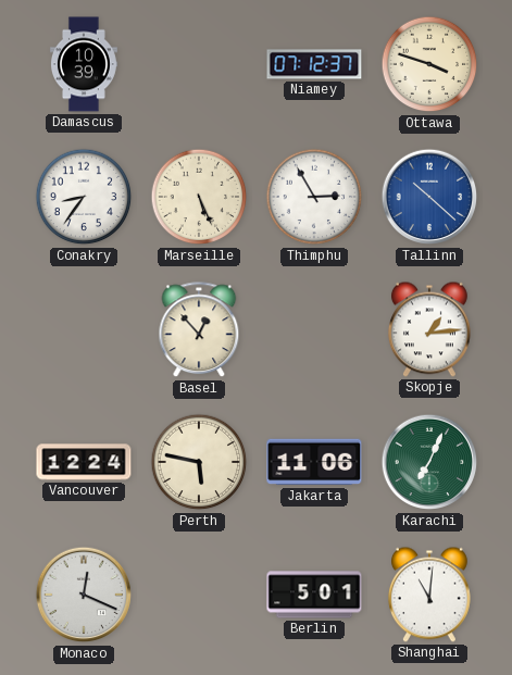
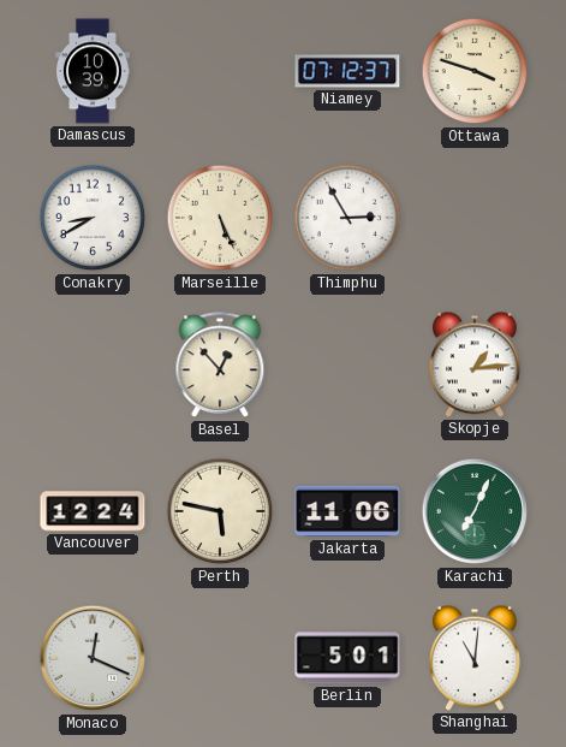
Conakry: 8:36 -> 8:40
Tallinn: 10:22 -> none
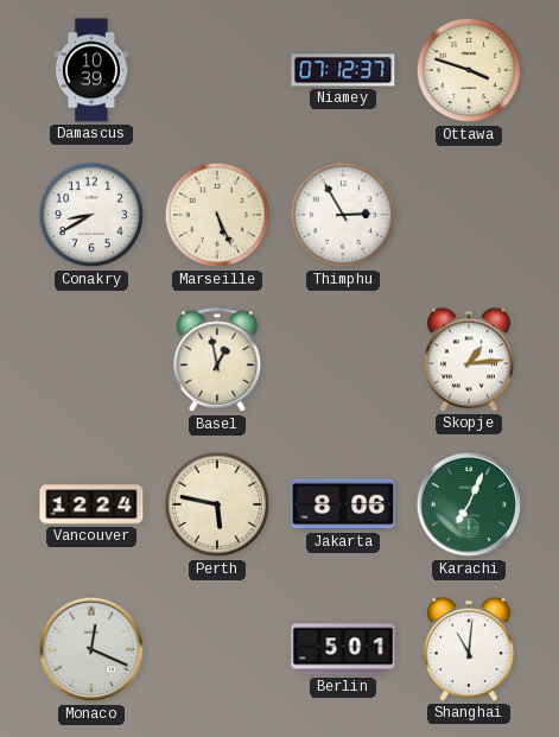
Basel: 12:53 -> 12:58
Jakarta: 11:06 -> 8:06
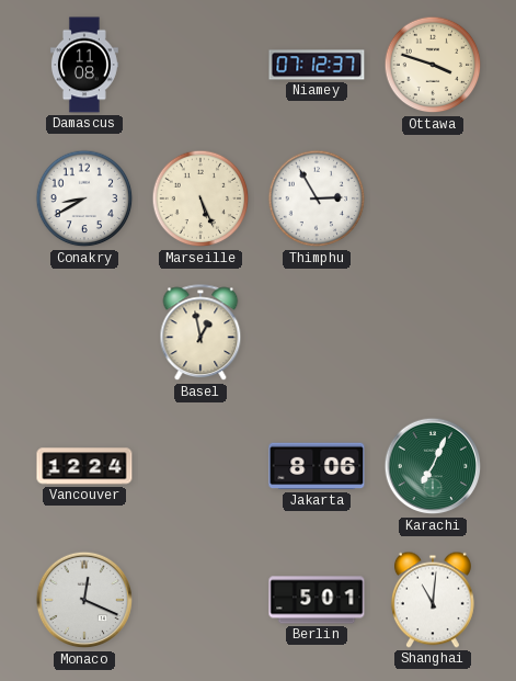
Damascus: 10:39 -> 11:08
Skopje: 1:14 -> none
Perth: 5:47 -> none
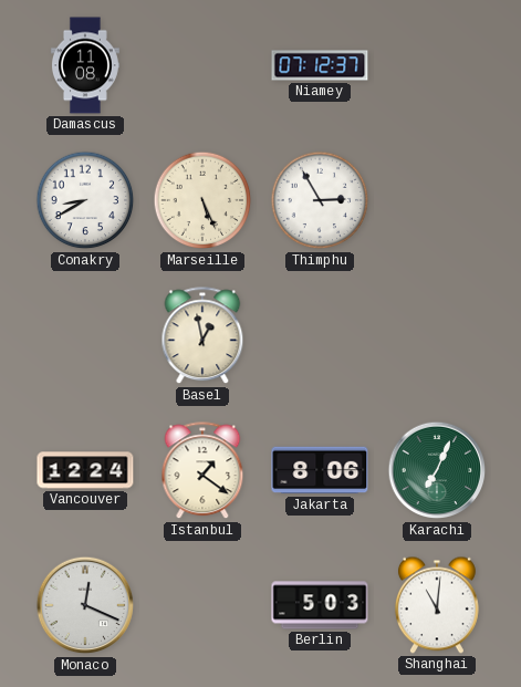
Ottawa: 3:48 -> none
Istanbul: none -> 1:21
Berlin: 5:01 -> 5:03
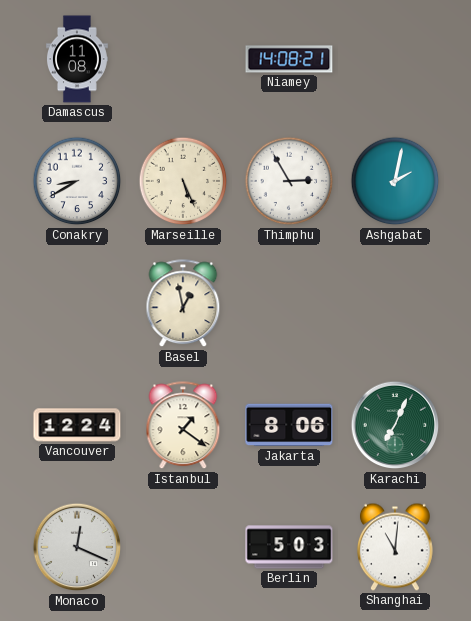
Niamey: 07:12 -> 14:08
Ashgabat: none -> 2:02
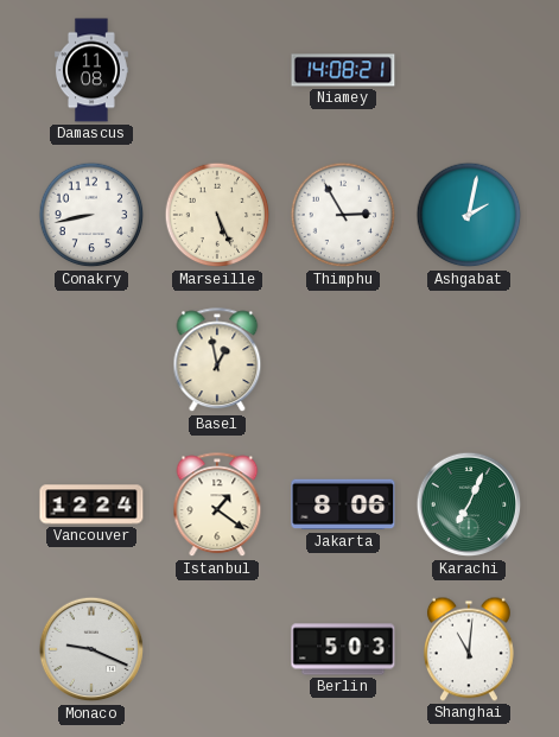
Conakry: 8:40 -> 8:43
Monaco: 12:19 -> 9:19
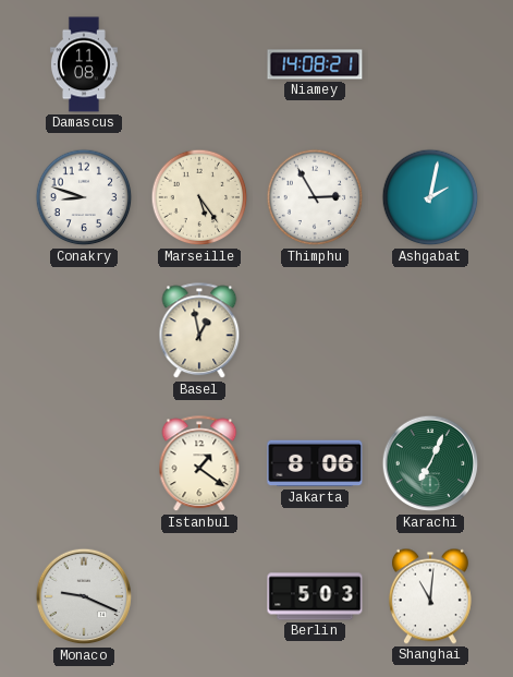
Conakry: 8:43 -> 8:48
Marseille: 5:26 -> 5:24
Vancouver: 12:24 -> none
